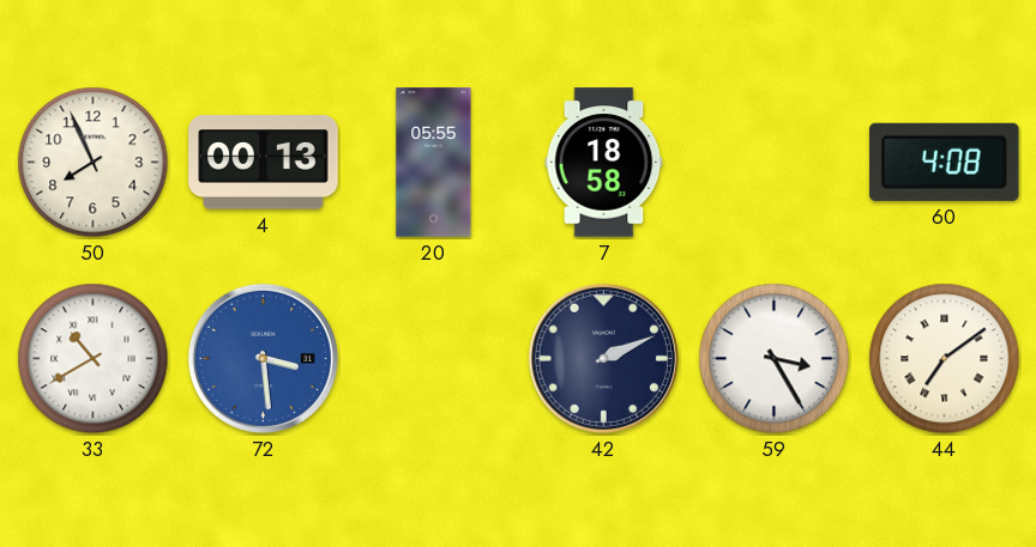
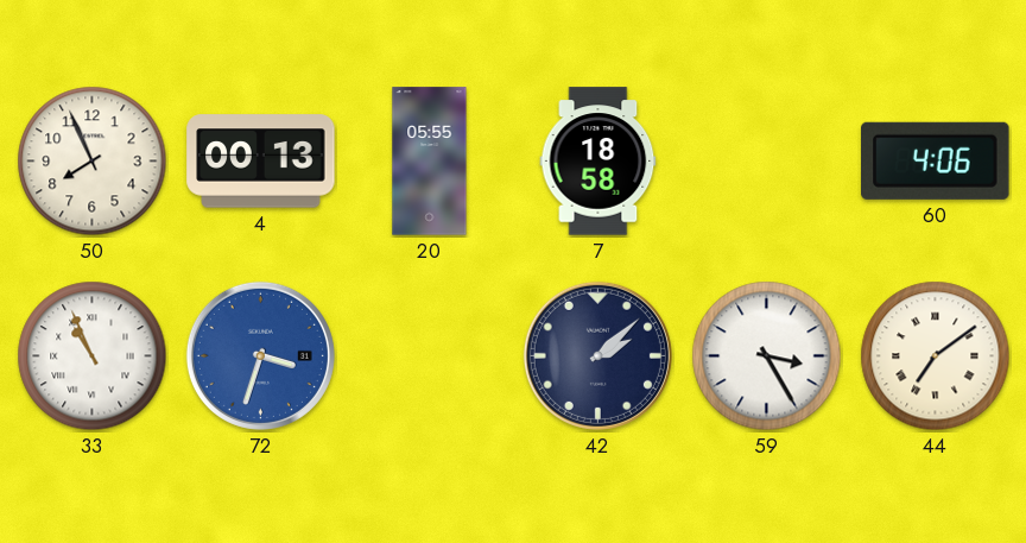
60: 4:08 -> 4:06
33: 10:40 -> 10:56
72: 3:29 -> 3:33
42: 2:11 -> 2:08
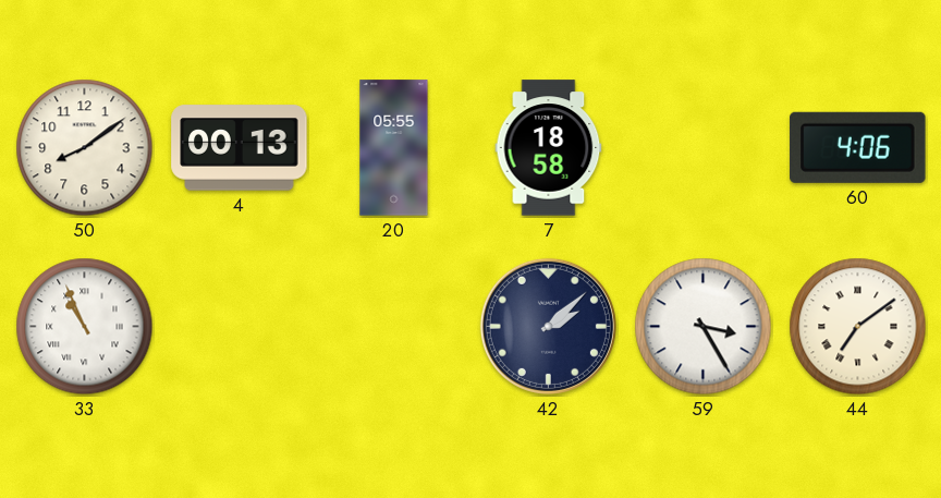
50: 7:56 -> 8:09
72: 3:33 -> none
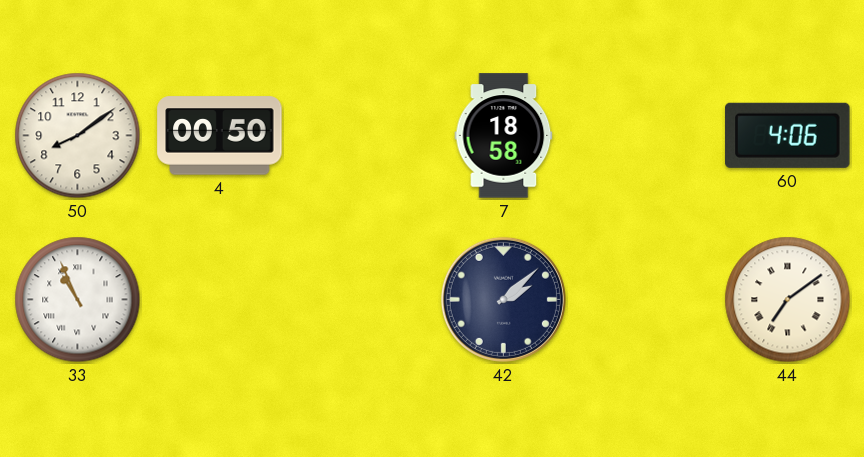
4: 00:13 -> 00:50
20: 05:55 -> none
59: 3:25 -> none
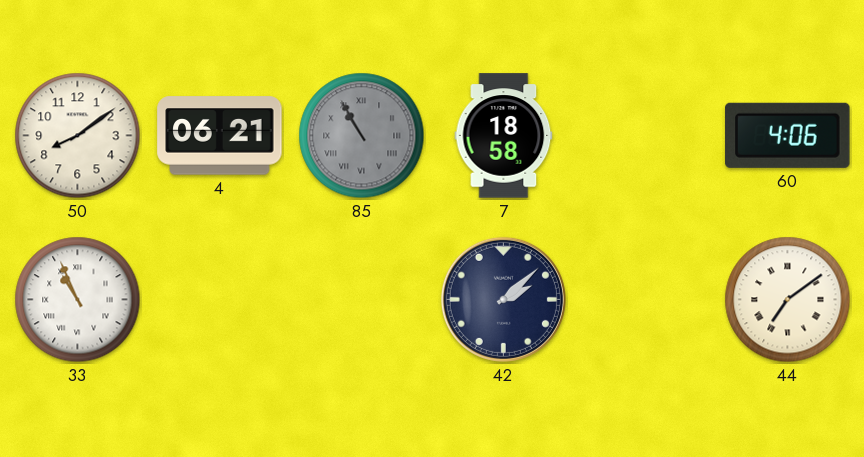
4: 00:50 -> 06:21
85: none -> 10:55
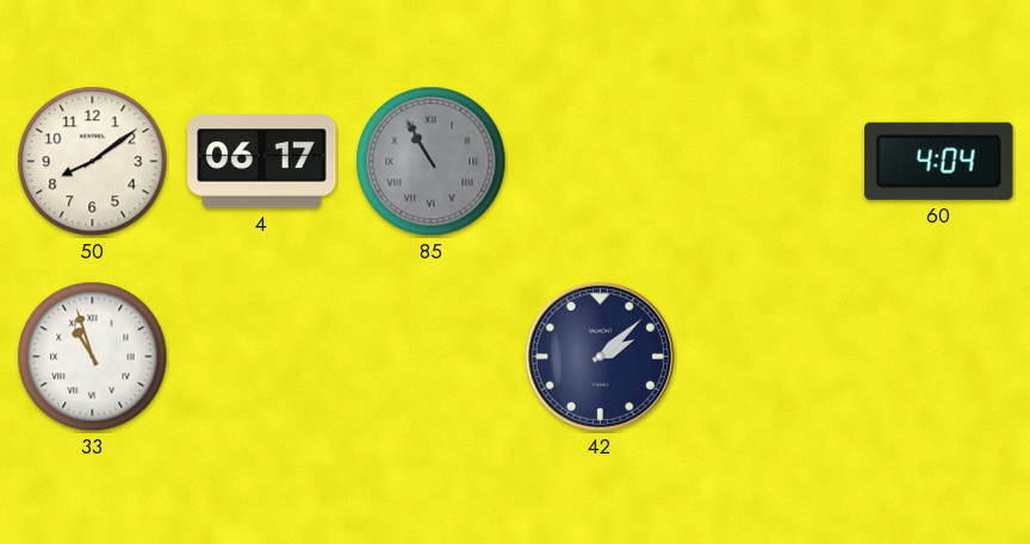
4: 06:21 -> 06:17
7: 18:58 -> none
60: 4:06 -> 4:04
33: 10:56 -> 10:57
44: 7:09 -> none
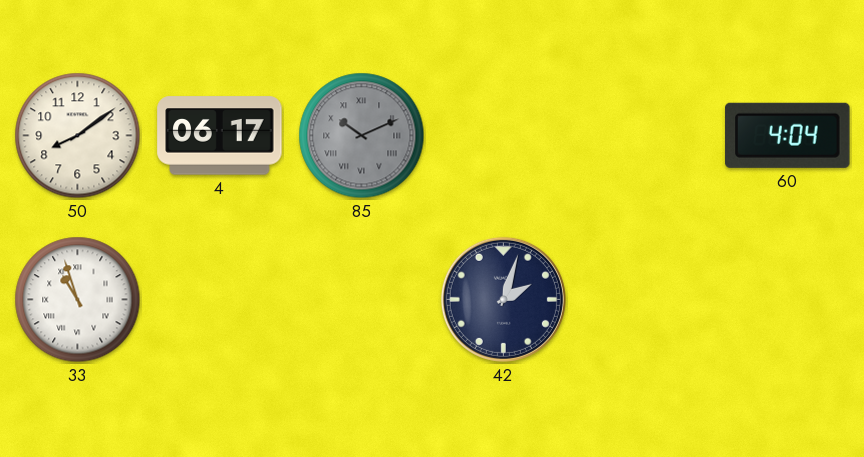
85: 10:55 -> 10:11
42: 2:08 -> 2:03
